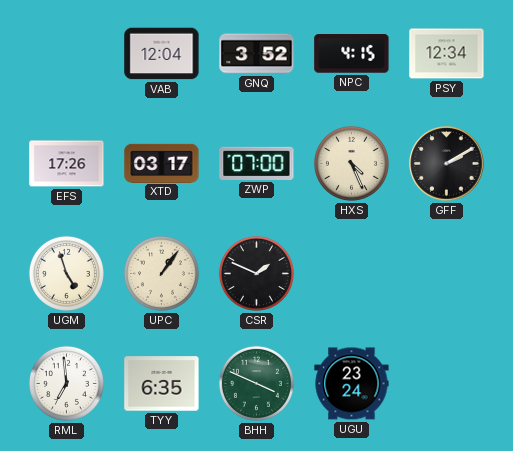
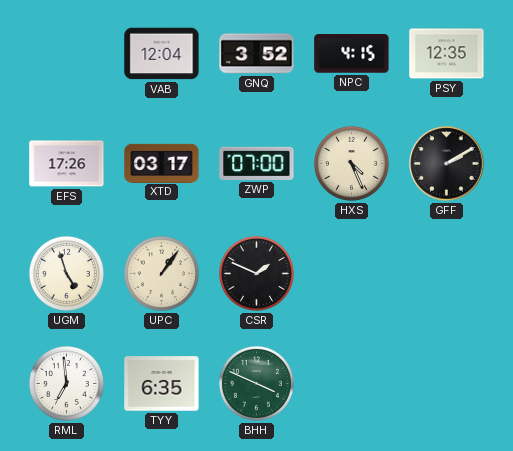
PSY: 12:34 -> 12:35
UGU: 23:24 -> none
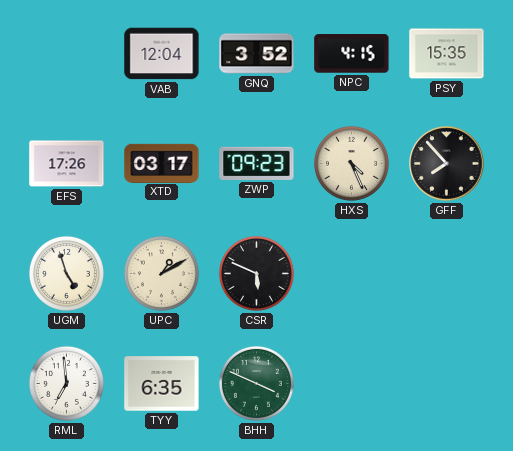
PSY: 12:35 -> 15:35
ZWP: 07:00 -> 09:23
GFF: 2:10 -> 7:53
UPC: 1:06 -> 1:10
CSR: 1:49 -> 5:49
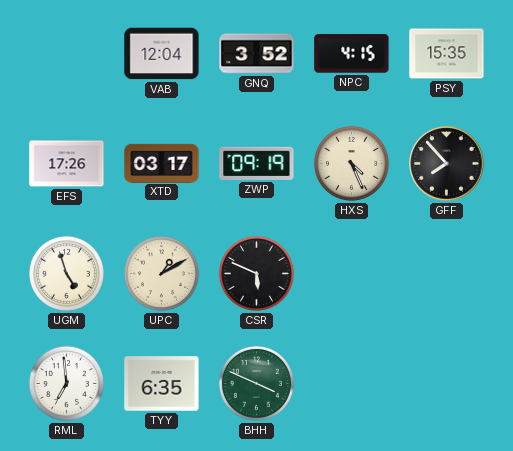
ZWP: 09:23 -> 09:19
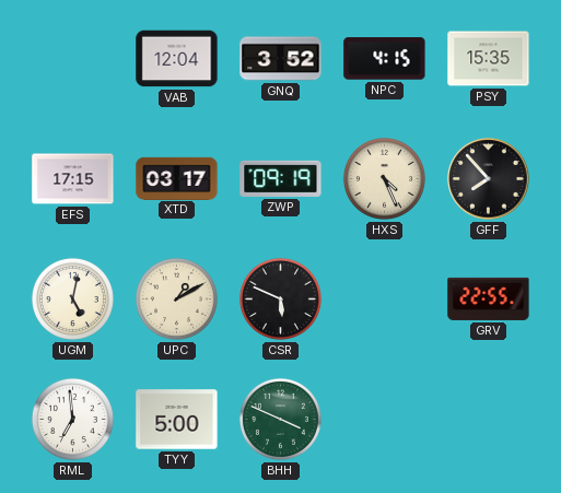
EFS: 17:26 -> 17:15
UGM: 4:57 -> 5:02
GRV: none -> 22:55
TYY: 6:35 -> 5:00
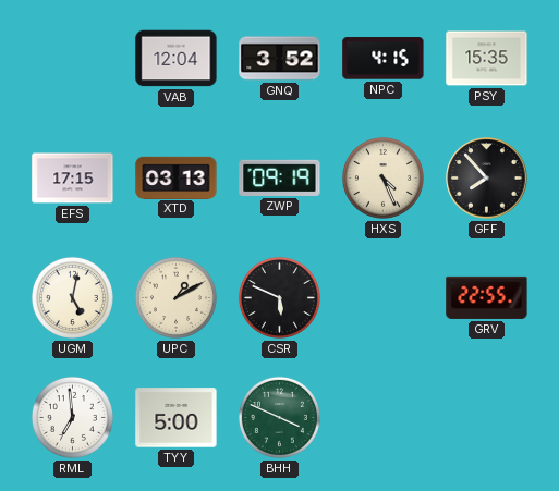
XTD: 03:17 -> 03:13
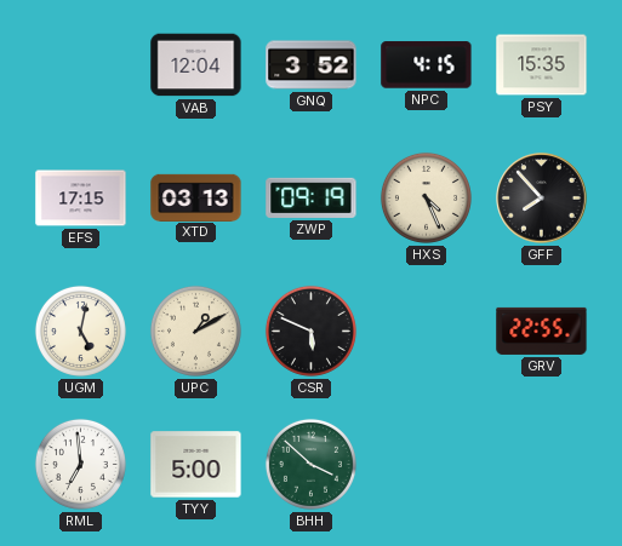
BHH: 3:49 -> 3:52
